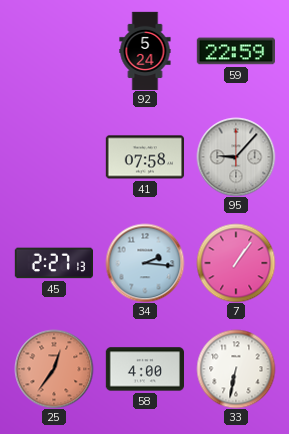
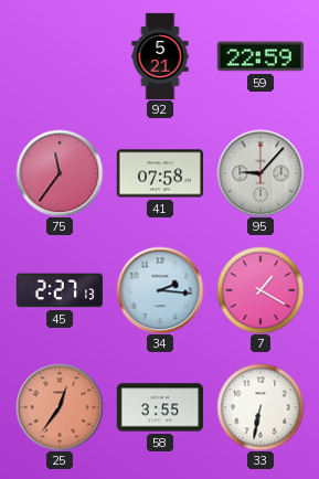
92: 5:24 -> 5:21
75: none -> 11:36
7: 1:06 -> 1:20
58: 4:00 -> 3:55
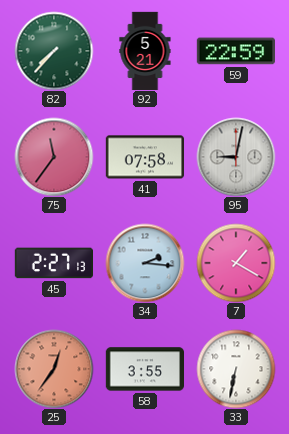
82: none -> 7:37
95: 9:07 -> 9:02
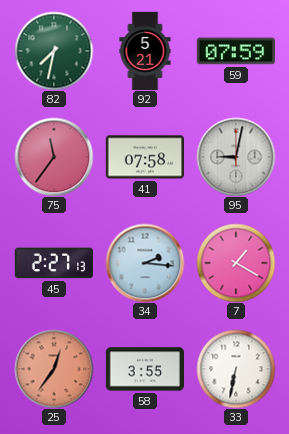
82: 7:37 -> 7:32
59: 22:59 -> 07:59
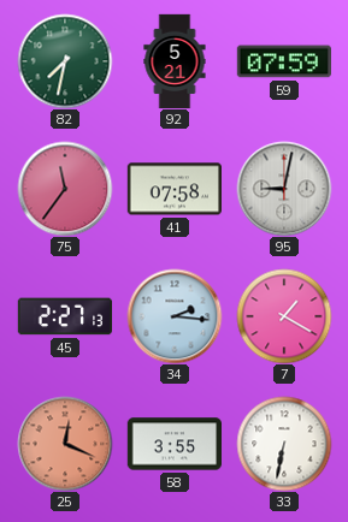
25: 12:36 -> 12:19
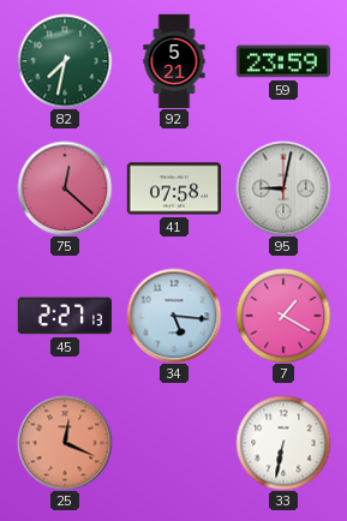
59: 07:59 -> 23:59
75: 11:36 -> 12:22
34: 2:16 -> 5:16
58: 3:55 -> none
